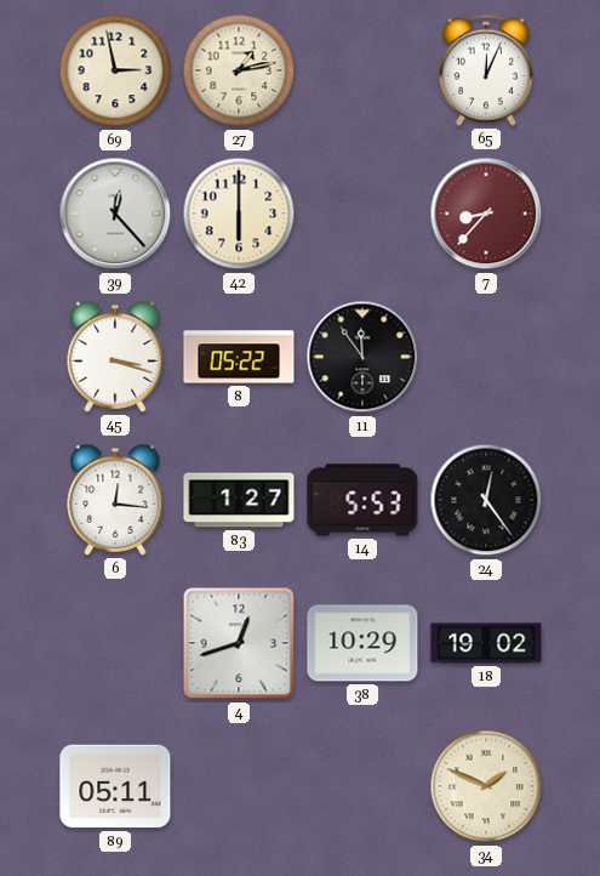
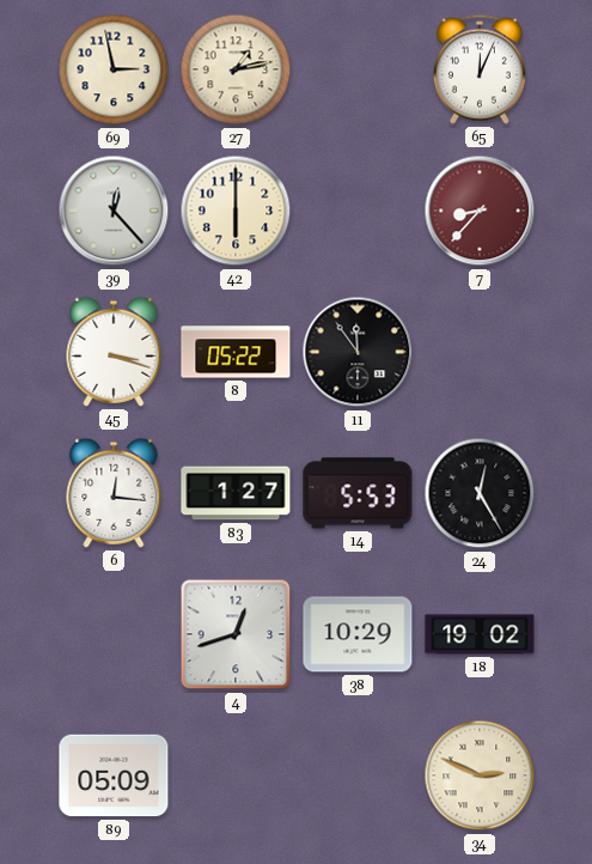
24: 12:24 -> 12:25
89: 05:11 -> 05:09
34: 1:49 -> 2:49
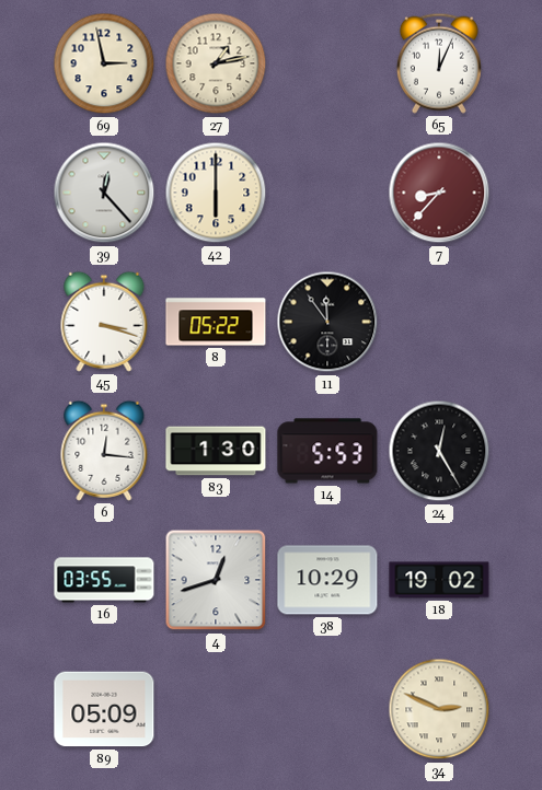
83: 1:27 -> 1:30
16: none -> 03:55
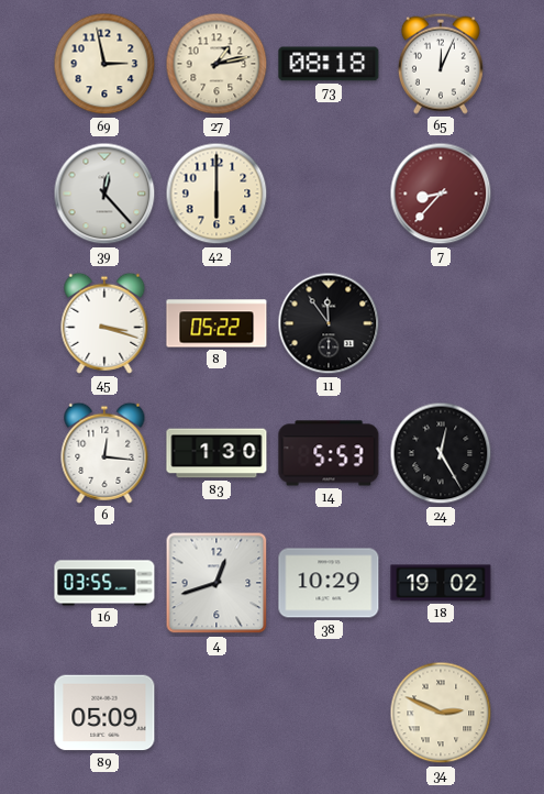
73: none -> 08:18
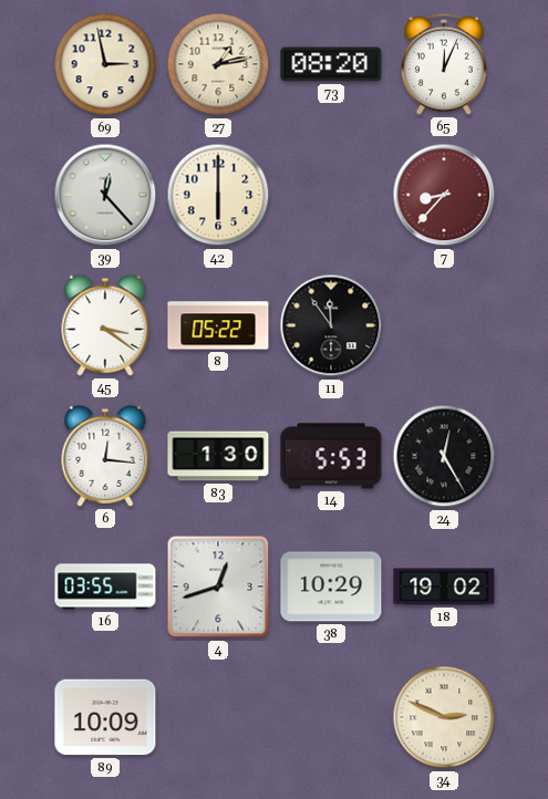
73: 08:18 -> 08:20
45: 3:18 -> 3:21
89: 05:09 -> 10:09
